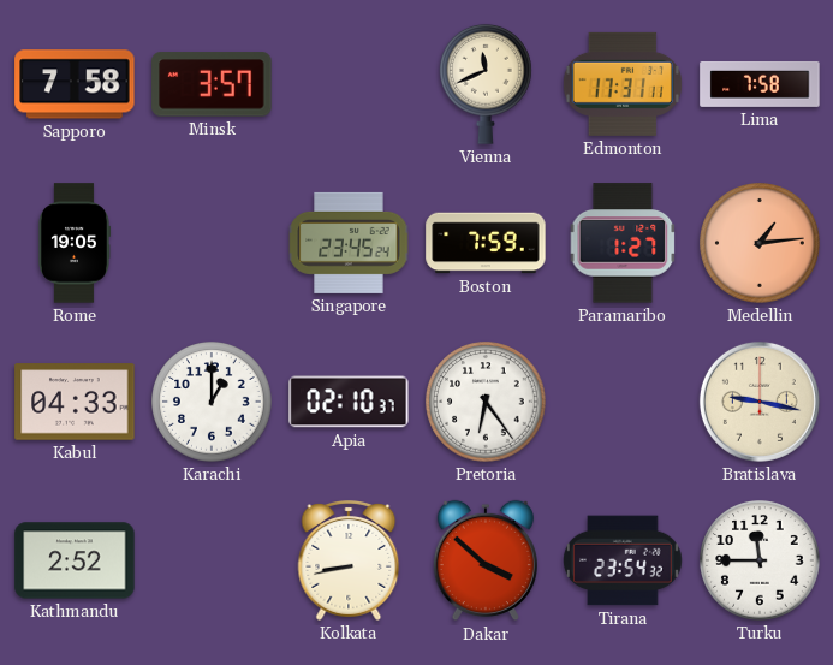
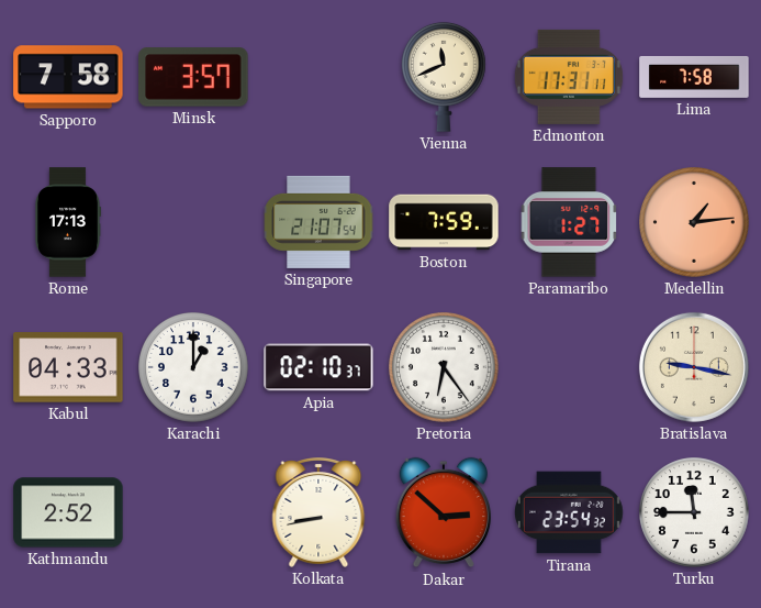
Rome: 19:05 -> 17:13
Singapore: 23:45 -> 21:07
Dakar: 3:52 -> 2:52
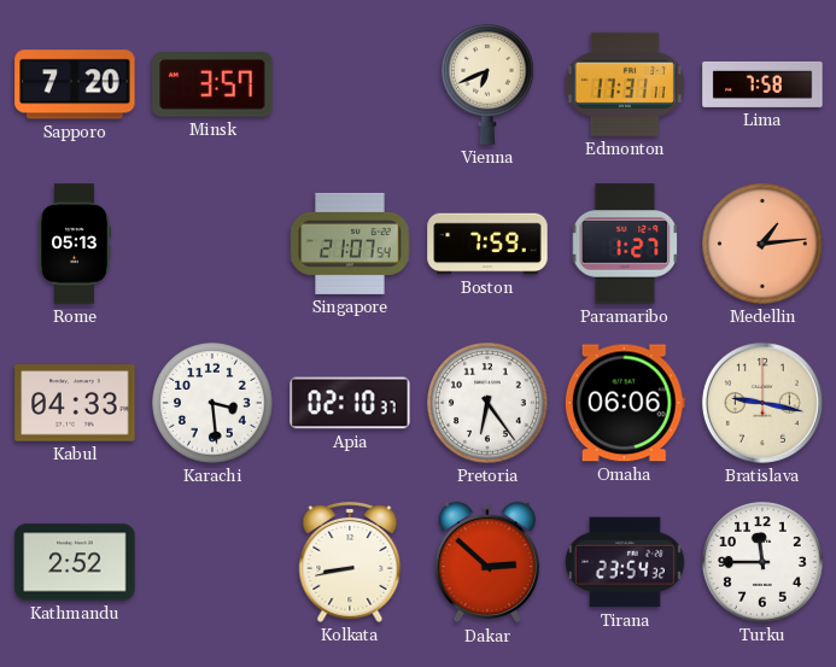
Sapporo: 7:58 -> 7:20
Vienna: 11:41 -> 6:41
Rome: 17:13 -> 05:13
Karachi: 1:00 -> 3:29
Omaha: none -> 06:06
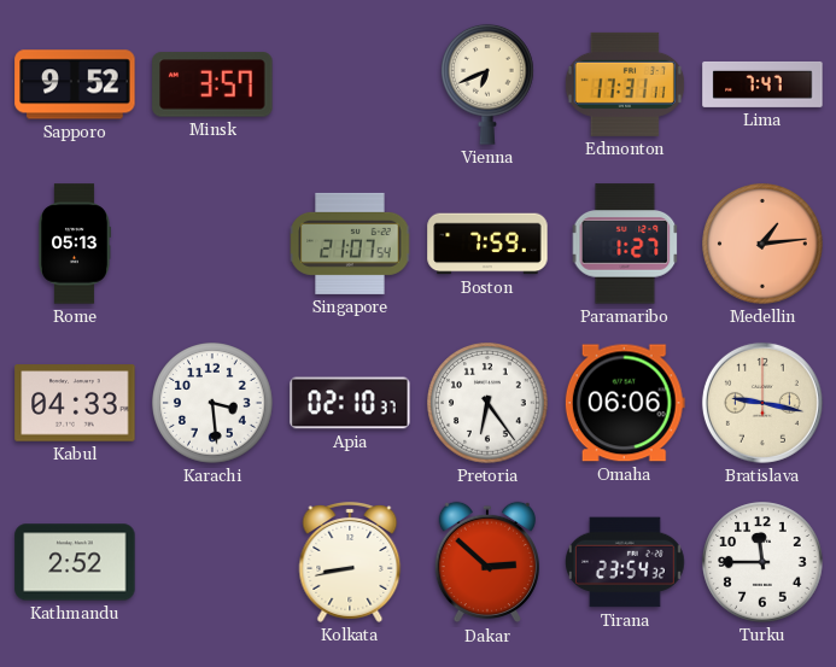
Sapporo: 7:20 -> 9:52
Lima: 7:58 -> 7:47
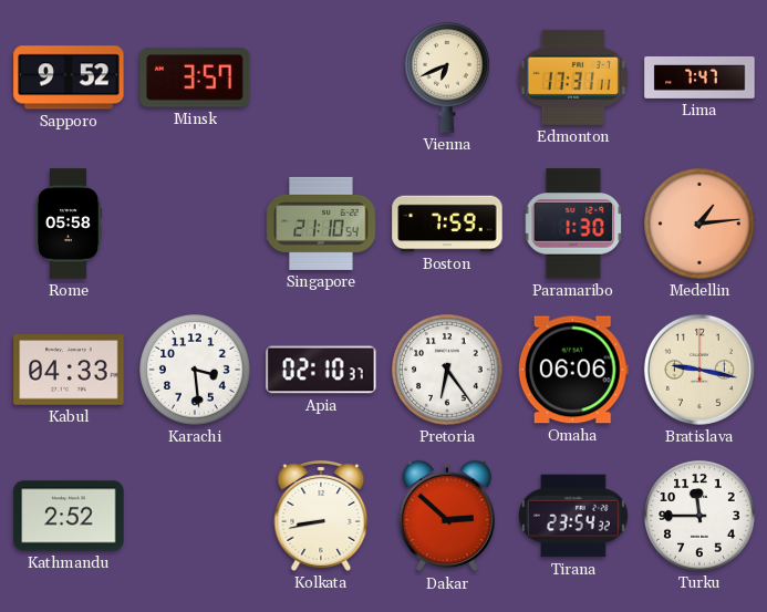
Rome: 05:13 -> 05:58
Singapore: 21:07 -> 21:10
Paramaribo: 1:27 -> 1:30
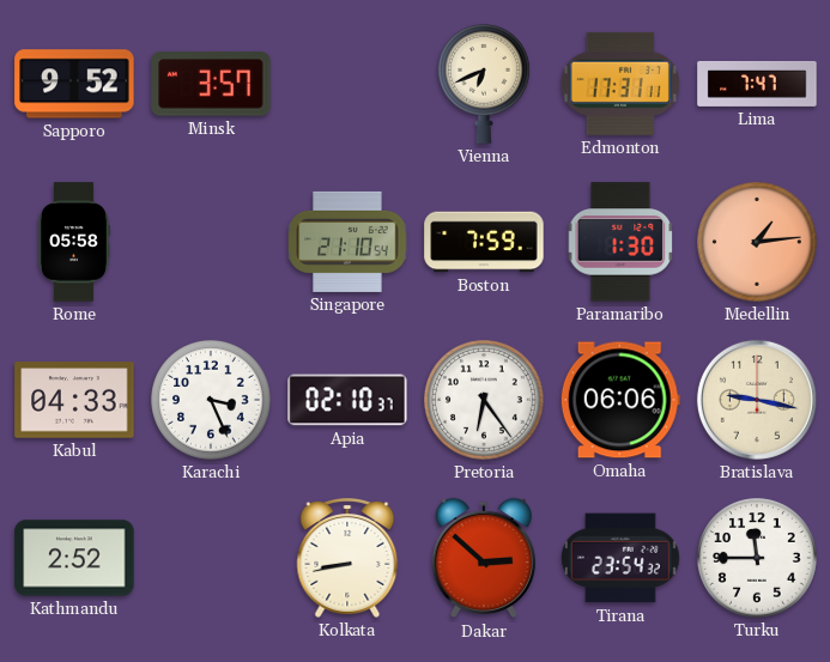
Karachi: 3:29 -> 3:26
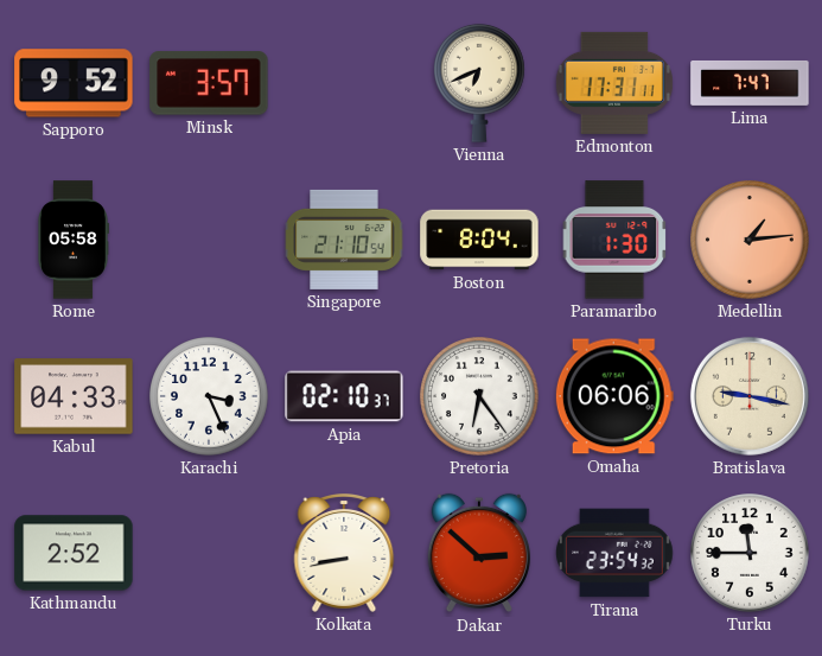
Boston: 7:59 -> 8:04
